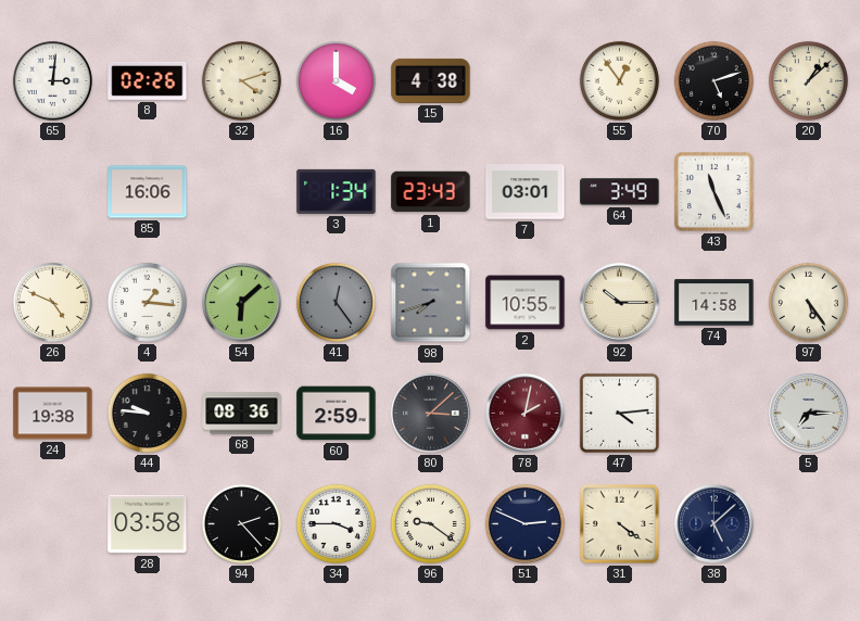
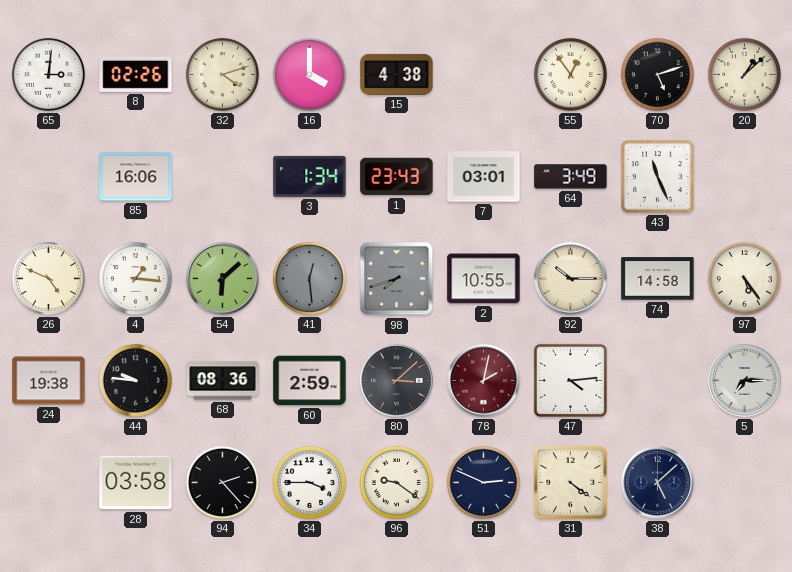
41: 12:24 -> 12:29
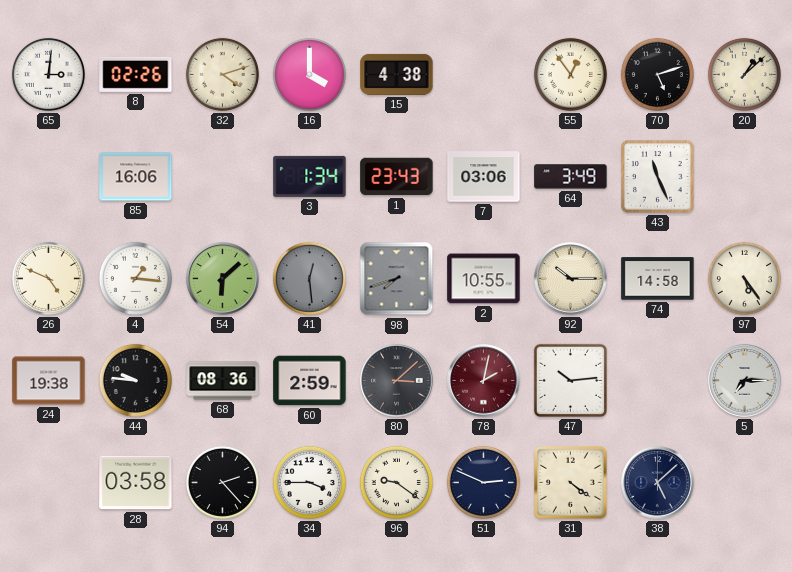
7: 03:01 -> 03:06
47: 4:14 -> 10:14
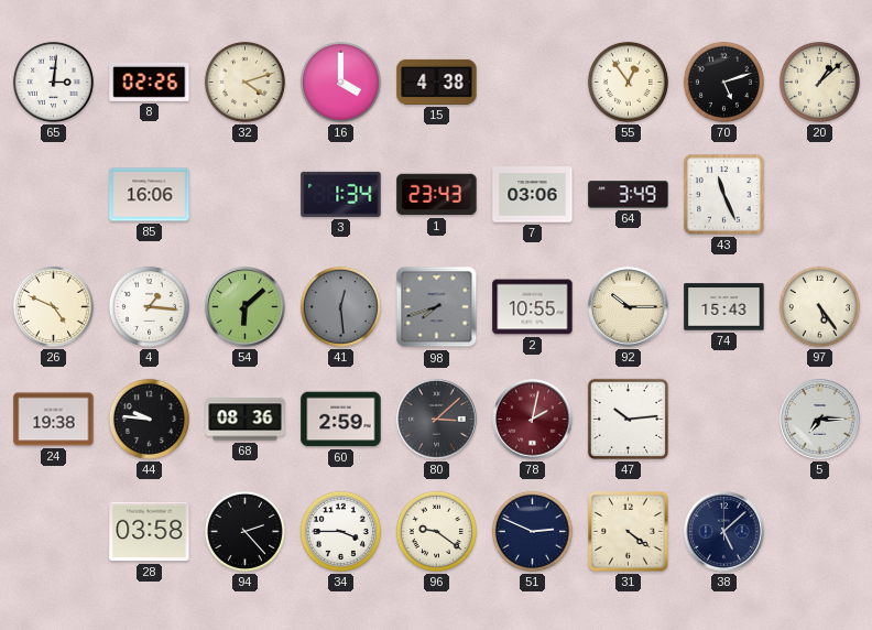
74: 14:58 -> 15:43
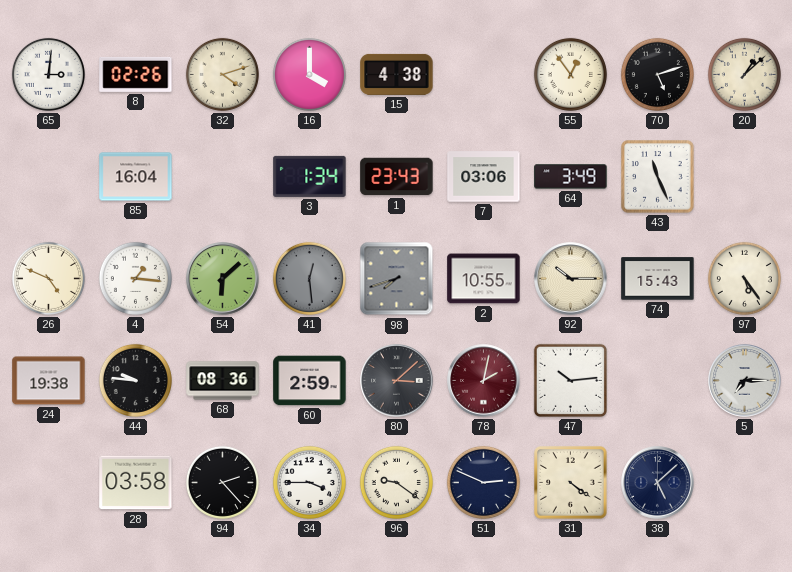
85: 16:06 -> 16:04
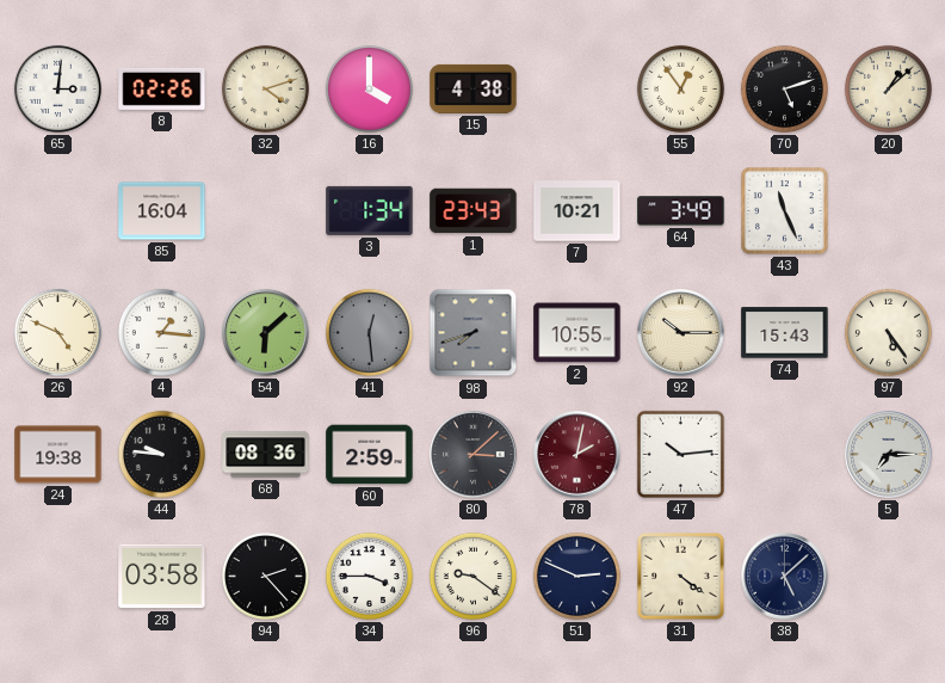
7: 03:06 -> 10:21
